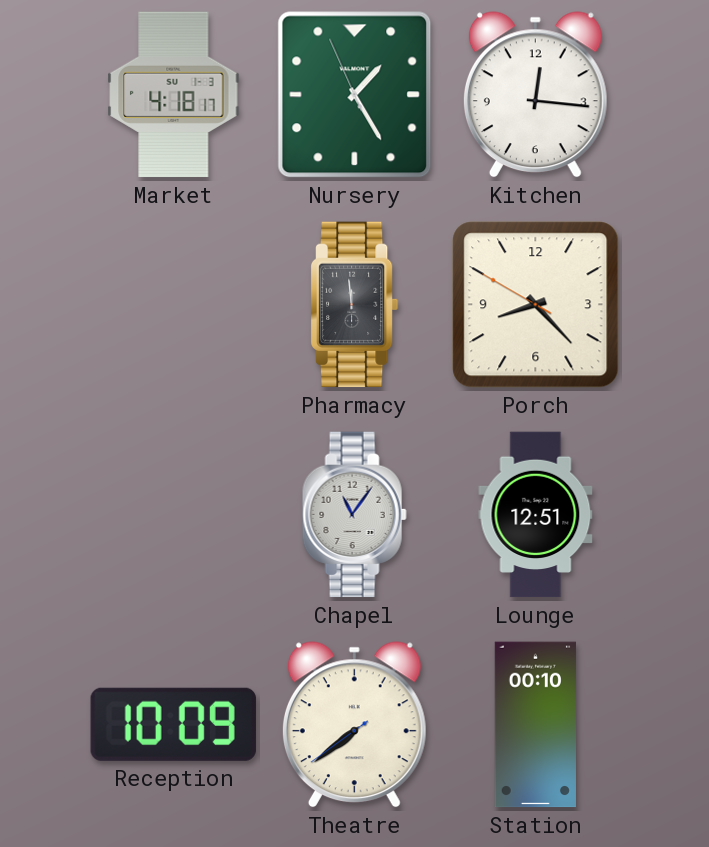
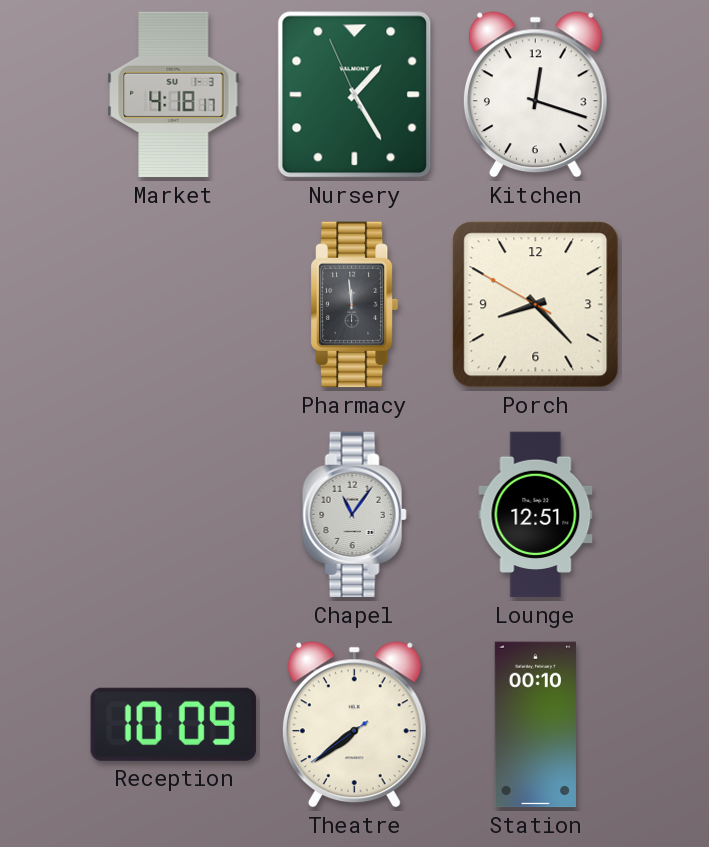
Kitchen: 12:16 -> 12:18
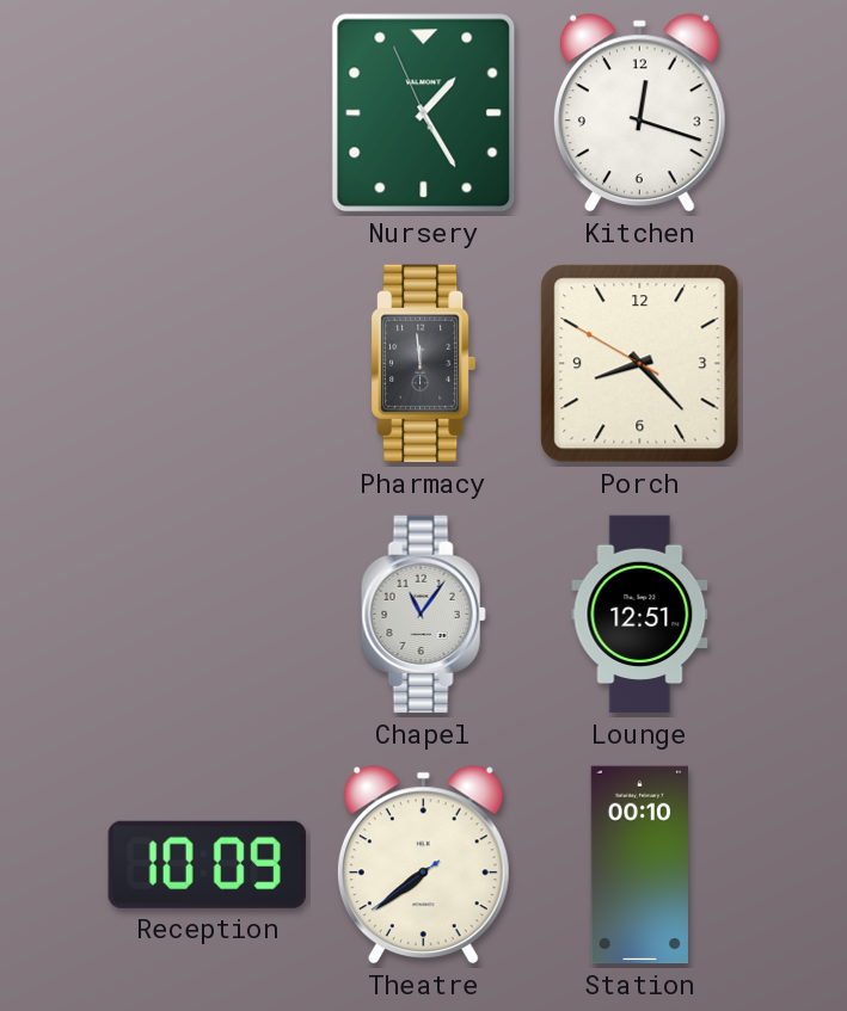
Market: 4:18 -> none
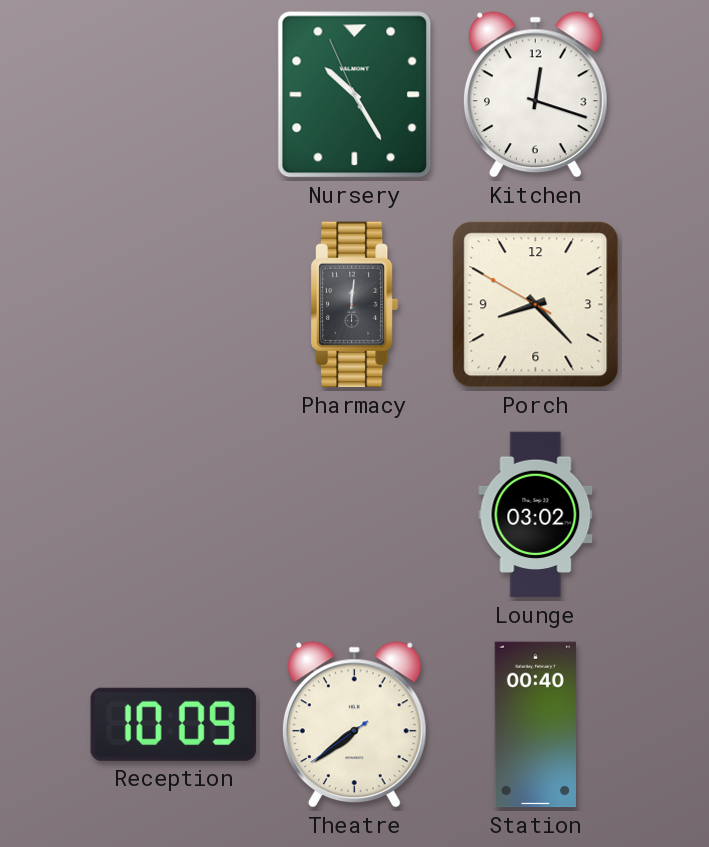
Nursery: 1:24 -> 10:24
Pharmacy: 11:59 -> 12:01
Chapel: 11:06 -> none
Lounge: 12:51 -> 03:02
Station: 00:10 -> 00:40
